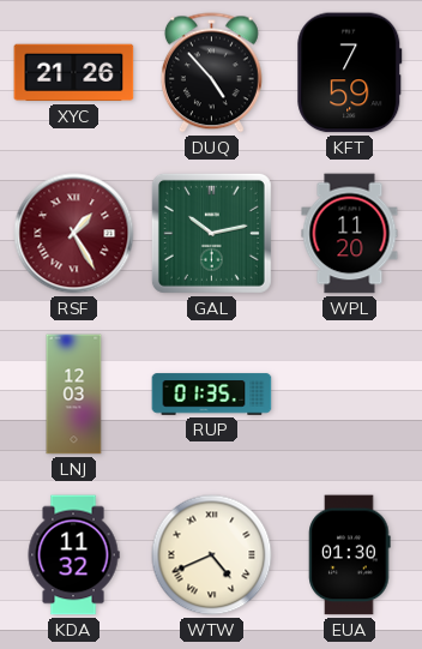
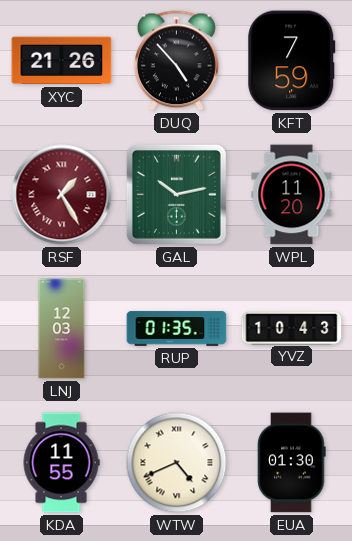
YVZ: none -> 10:43
KDA: 11:32 -> 11:55
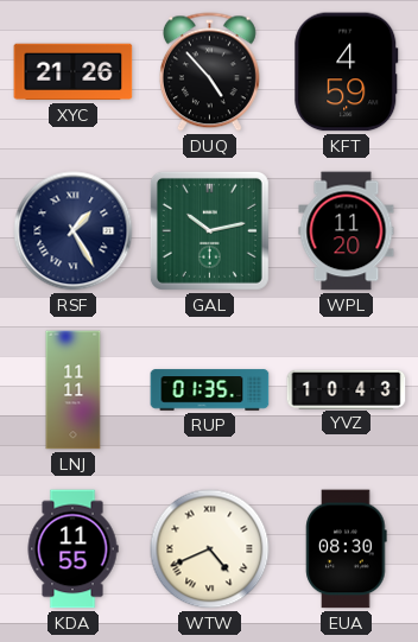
KFT: 7:59 -> 4:59
RSF dial: burgundy -> navy
LNJ: 12:03 -> 11:11
EUA: 01:30 -> 08:30
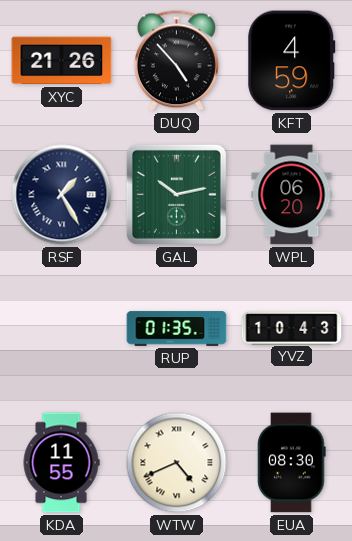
WPL: 11:20 -> 06:20
LNJ: 11:11 -> none
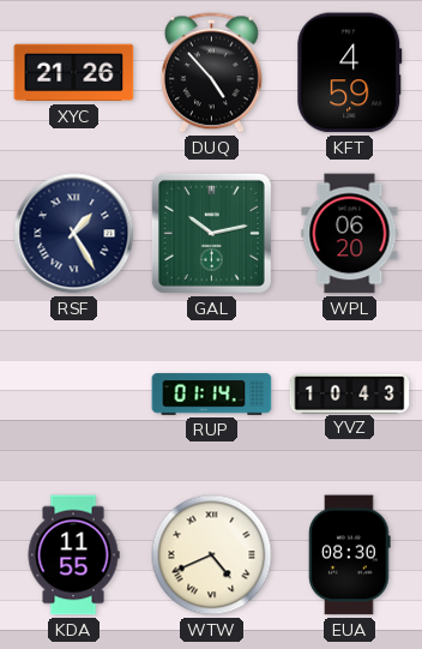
RUP: 01:35 -> 01:14
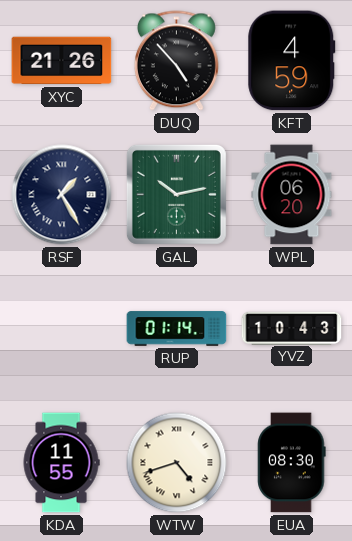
WTW: 4:41 -> 4:42
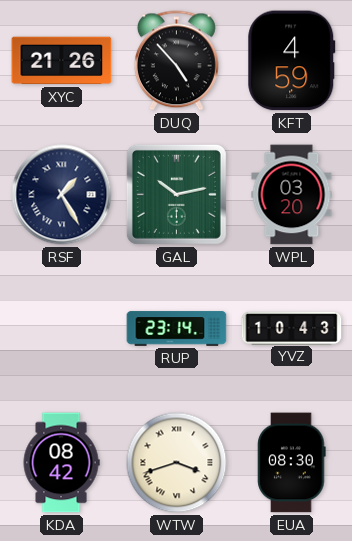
WPL: 06:20 -> 03:20
RUP: 01:14 -> 23:14
KDA: 11:55 -> 08:42
WTW: 4:42 -> 3:42
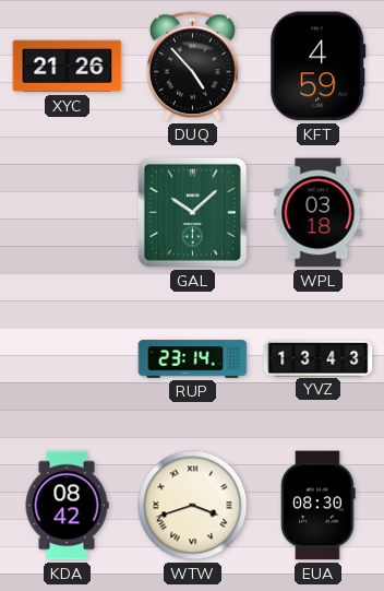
RSF: 1:25 -> none
GAL: 10:13 -> 10:08
WPL: 03:20 -> 03:18
YVZ: 10:43 -> 13:43
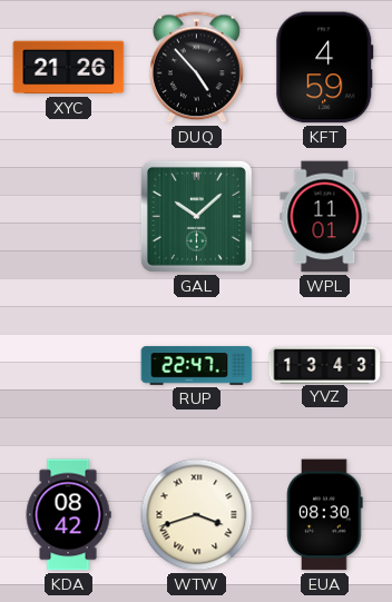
WPL: 03:18 -> 11:01
RUP: 23:14 -> 22:47
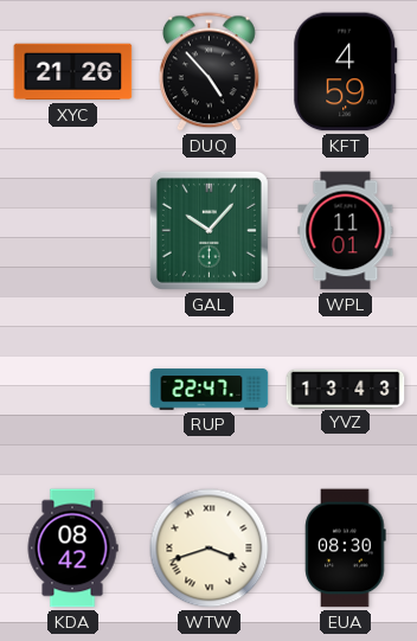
GAL: 10:08 -> 10:07
